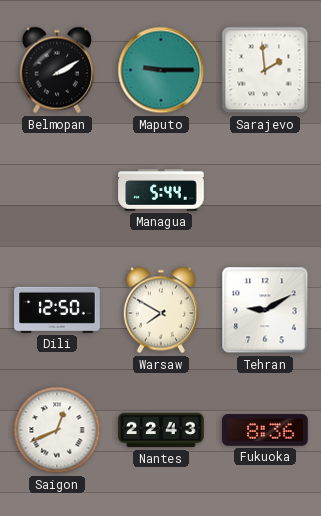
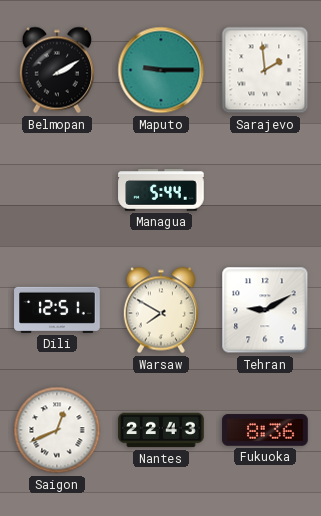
Dili: 12:50 -> 12:51
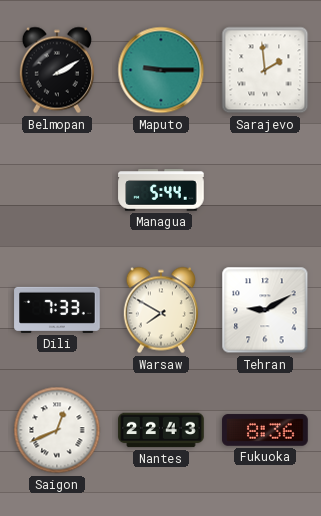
Dili: 12:51 -> 7:33
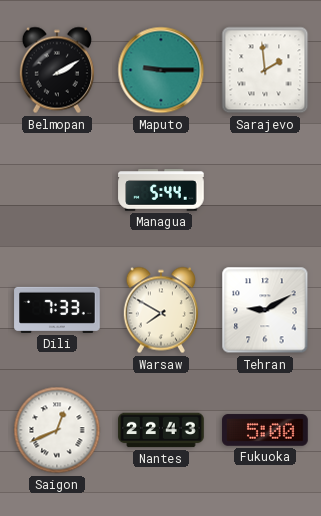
Fukuoka: 8:36 -> 5:00
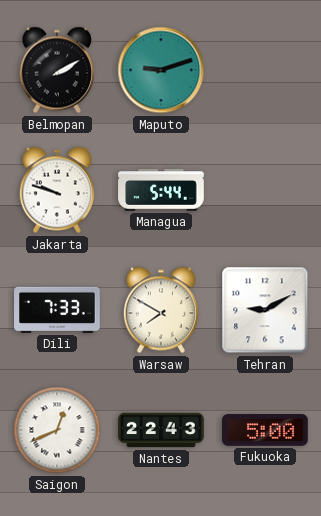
Maputo: 9:15 -> 9:12
Sarajevo: 1:59 -> none
Jakarta: none -> 9:48
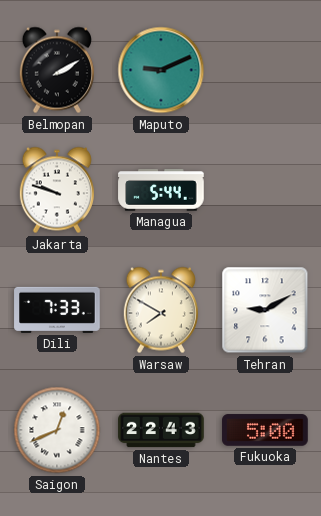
Maputo: 9:12 -> 9:11
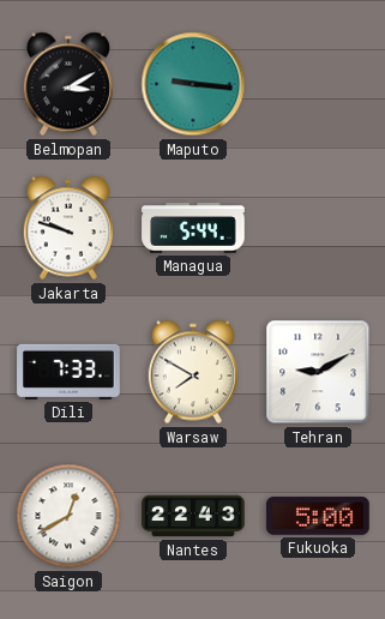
Belmopan: 2:10 -> 3:10
Maputo: 9:11 -> 9:16
Saigon: 12:41 -> 12:40
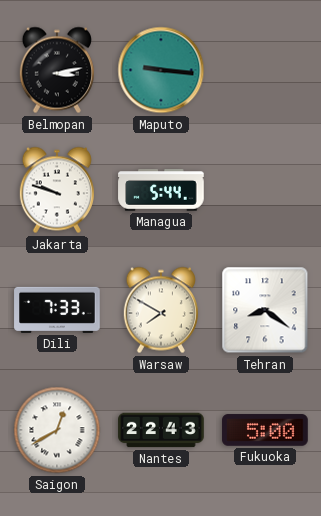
Belmopan: 3:10 -> 3:13
Tehran: 9:10 -> 8:21
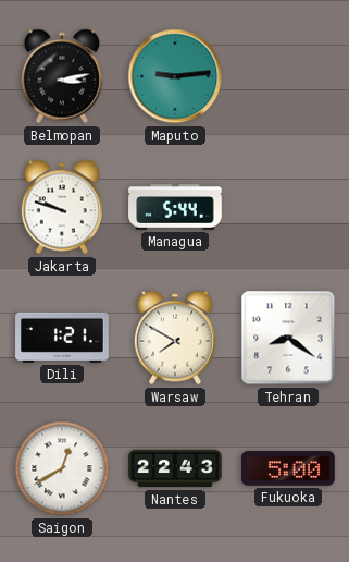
Maputo: 9:16 -> 9:14
Dili: 7:33 -> 1:21
